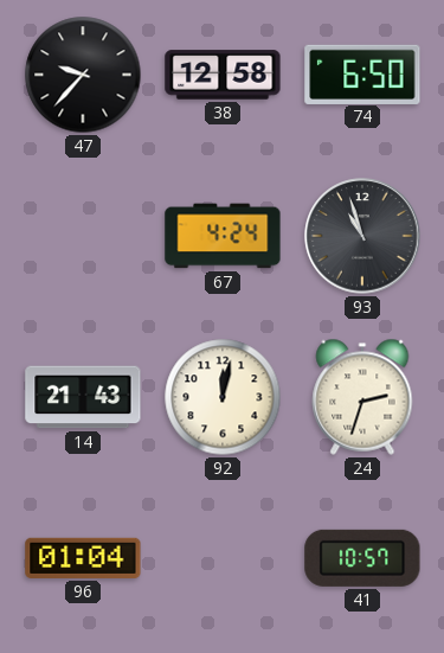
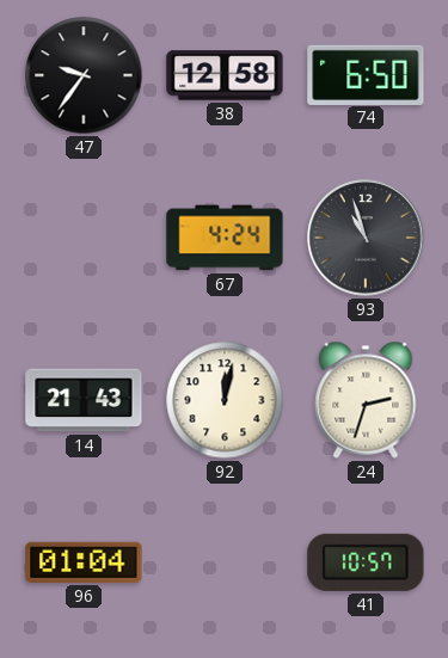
47: 9:37 -> 9:36
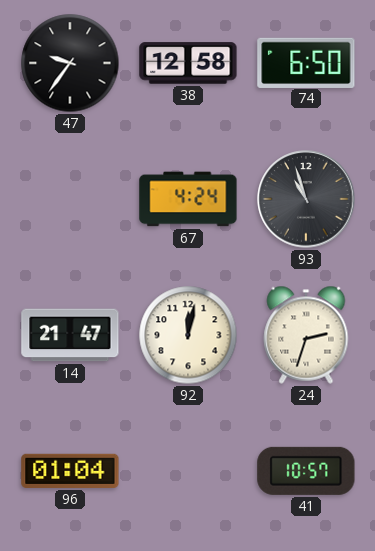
14: 21:43 -> 21:47
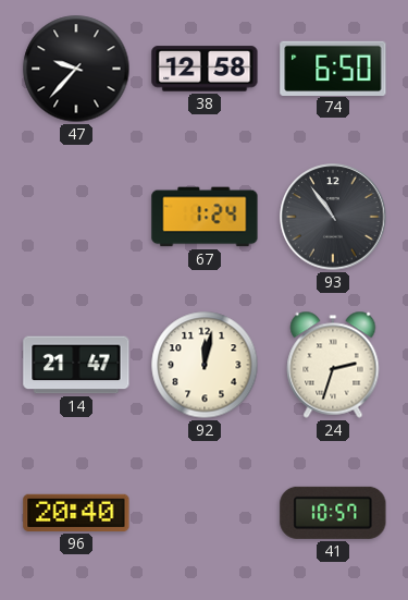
47: 9:36 -> 9:37
67: 4:24 -> 1:24
93: 10:57 -> 10:54
96: 01:04 -> 20:40
